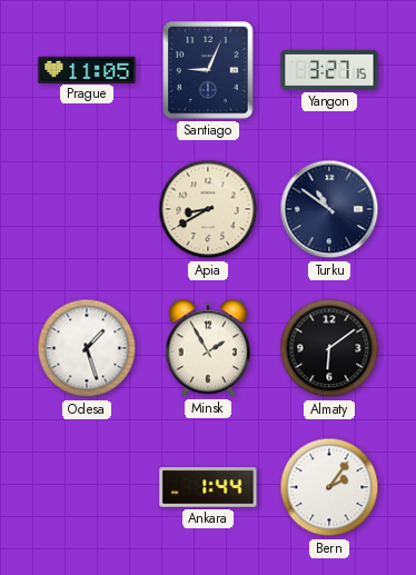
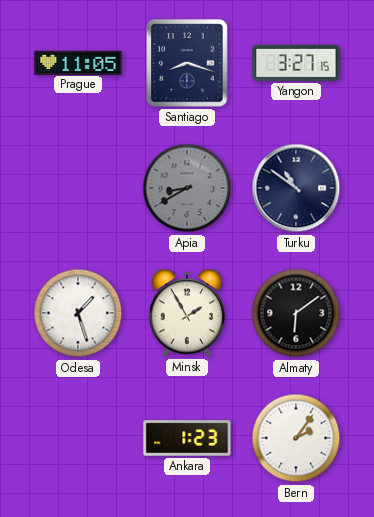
Santiago: 9:04 -> 8:18
Apia dial: cream -> grey
Ankara: 1:44 -> 1:23
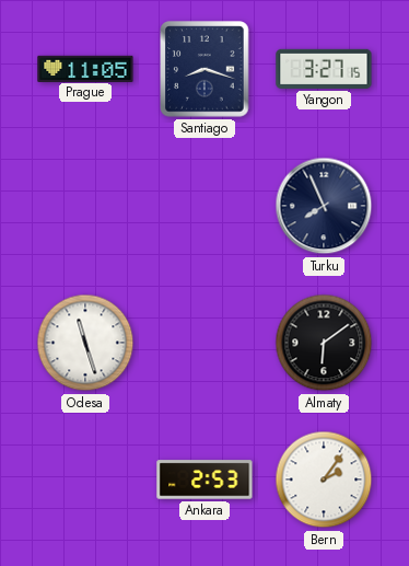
Apia: 8:40 -> none
Turku: 10:51 -> 7:56
Odesa: 1:27 -> 11:27
Minsk: 1:55 -> none
Ankara: 1:23 -> 2:53
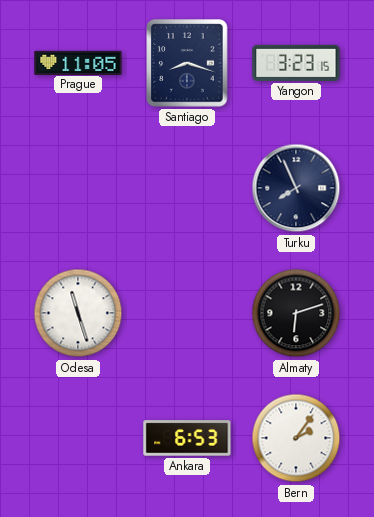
Yangon: 3:27 -> 3:23
Almaty: 6:09 -> 6:12
Ankara: 2:53 -> 6:53
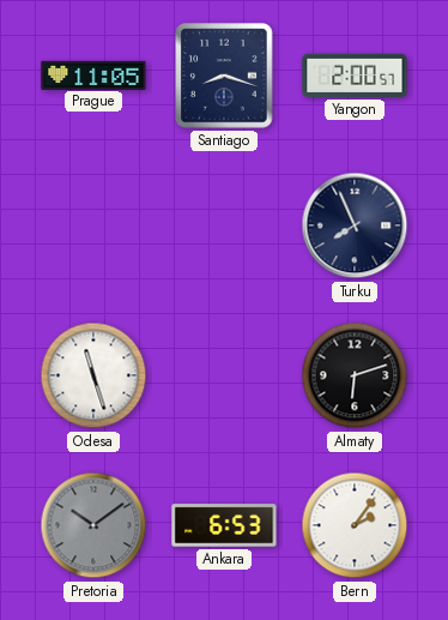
Yangon: 3:23 -> 2:00
Pretoria: none -> 10:09
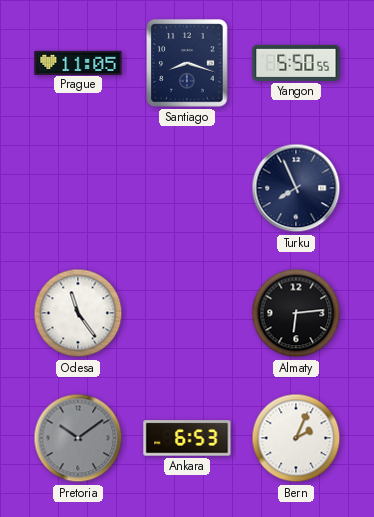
Yangon: 2:00 -> 5:50
Odesa: 11:27 -> 11:24
Almaty: 6:12 -> 6:14
Bern: 2:06 -> 2:04
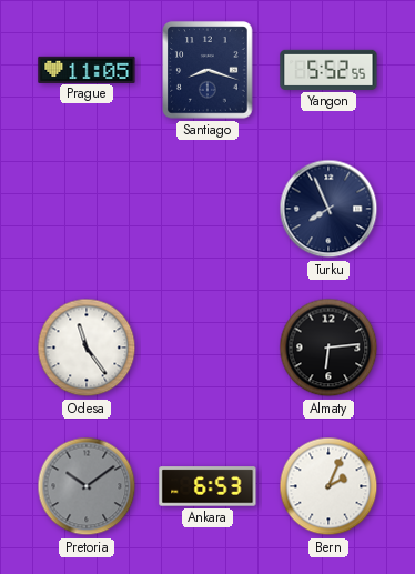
Yangon: 5:50 -> 5:52
